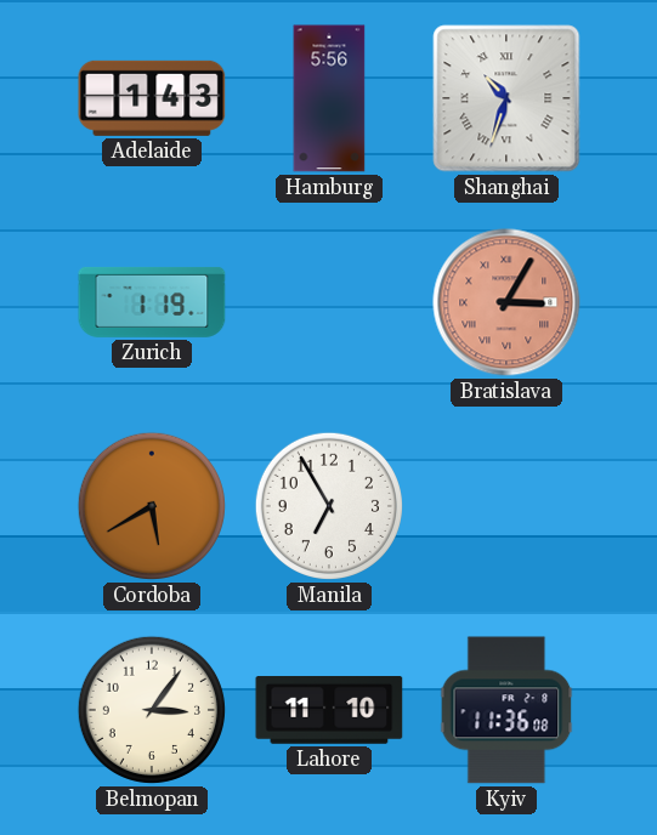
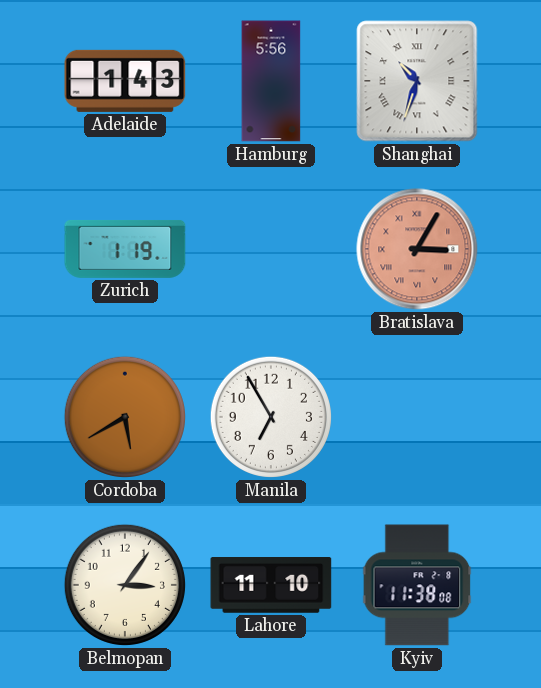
Kyiv: 11:36 -> 11:38
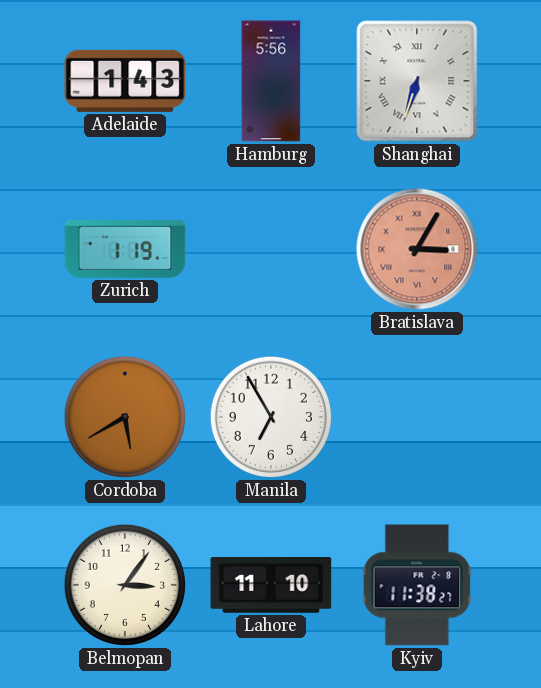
Shanghai: 10:33 -> 6:33
Kyiv: 11:38:08 -> 11:38:27
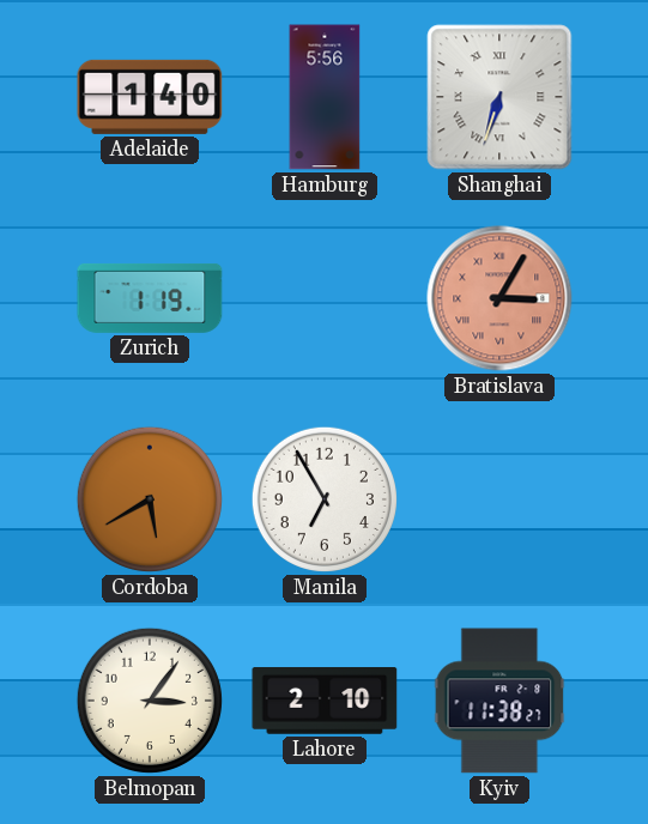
Adelaide: 1:43 -> 1:40
Lahore: 11:10 -> 2:10
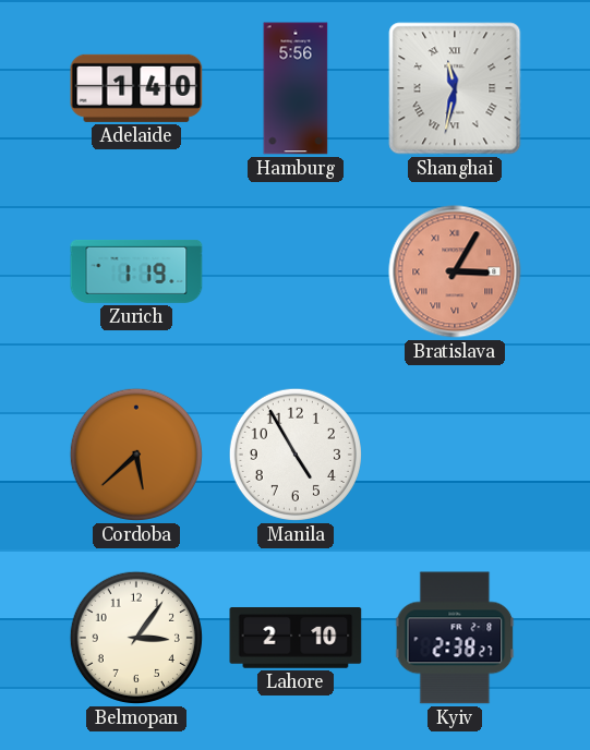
Shanghai: 6:33 -> 11:32
Cordoba: 5:40 -> 5:38
Manila: 6:55 -> 4:55
Kyiv: 11:38 -> 2:38
